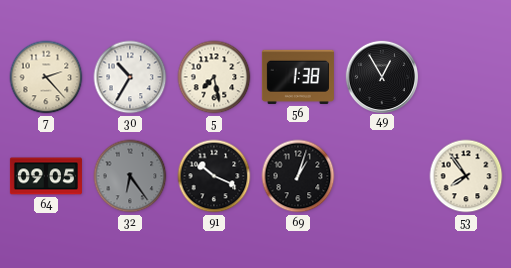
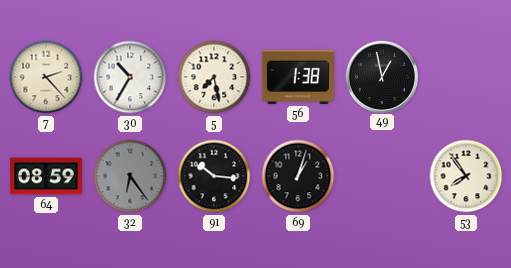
49: 12:55 -> 12:58
64: 09:05 -> 08:59
91: 10:19 -> 10:16
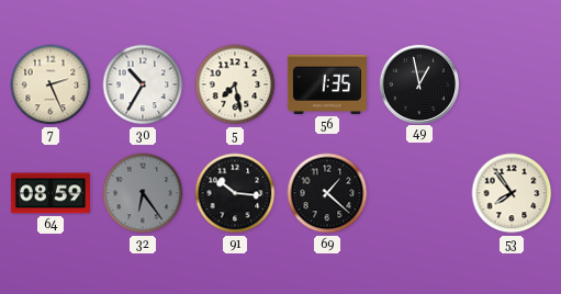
7: 2:23 -> 2:26
56: 1:38 -> 1:35
69: 1:03 -> 1:22
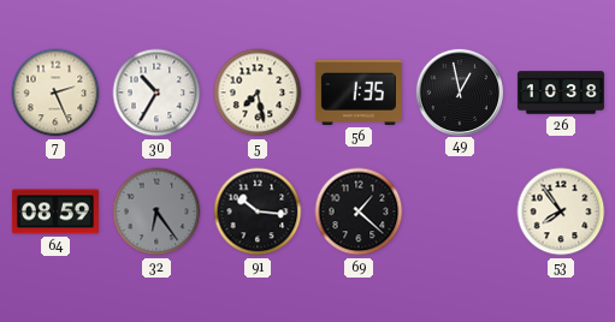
26: none -> 10:38
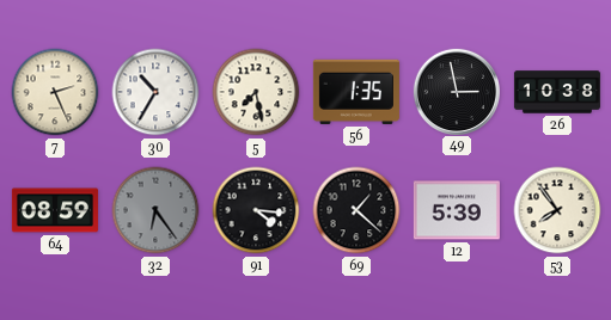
49: 12:58 -> 2:58
91: 10:16 -> 4:16
12: none -> 5:39
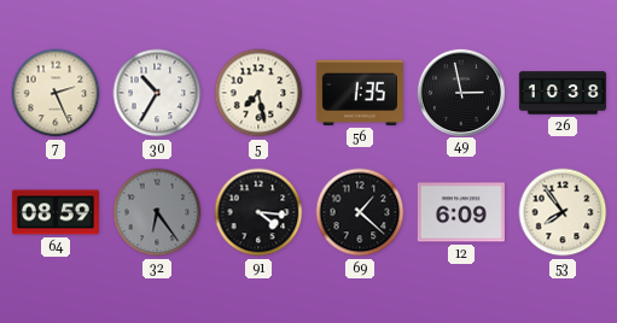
12: 5:39 -> 6:09
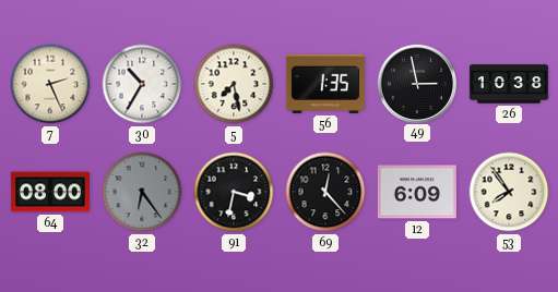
64: 08:59 -> 08:00
91: 4:16 -> 3:32
69: 1:22 -> 12:23
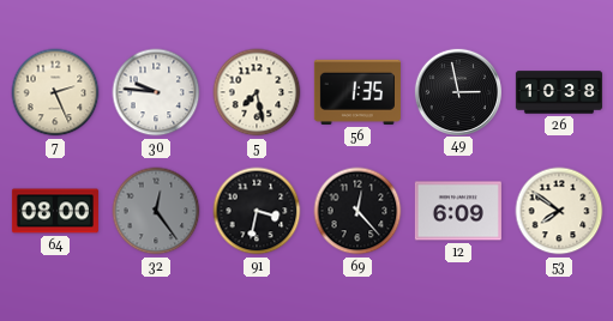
30: 10:35 -> 9:46
32: 6:24 -> 12:24
53: 7:54 -> 7:51
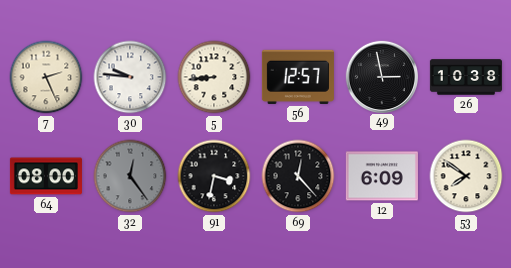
5: 7:28 -> 8:44
56: 1:35 -> 12:57
